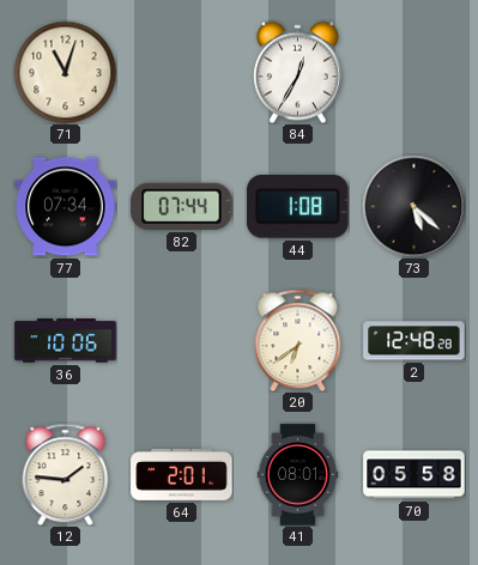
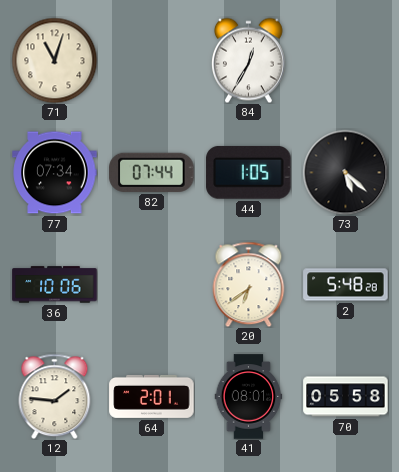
44: 1:08 -> 1:05
2: 12:48 -> 5:48
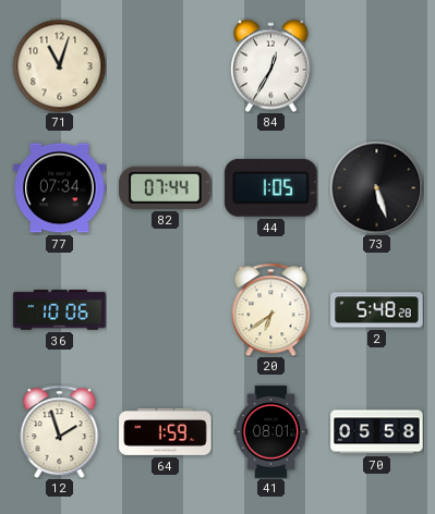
73: 5:22 -> 5:27
12: 1:46 -> 1:57
64: 2:01 -> 1:59
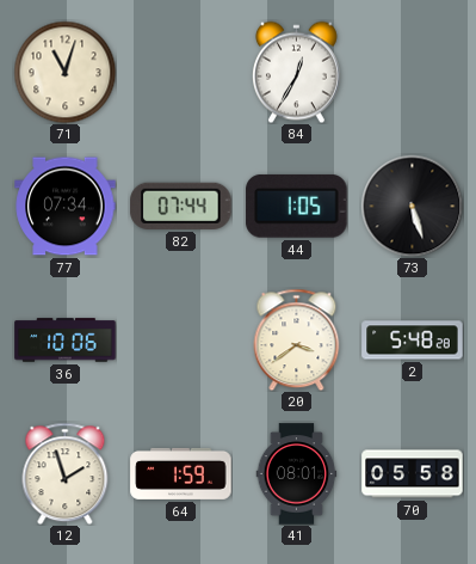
20: 6:39 -> 3:39
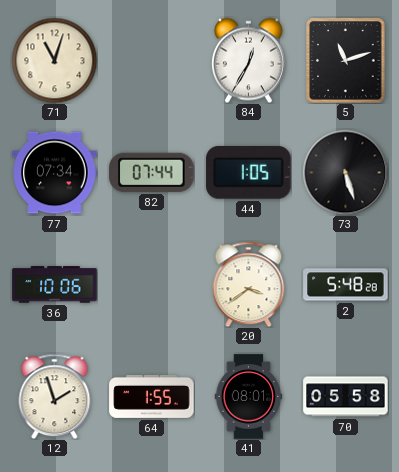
5: none -> 11:12
64: 1:59 -> 1:55
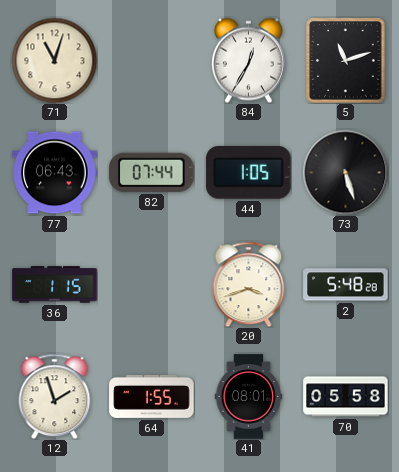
77: 07:34 -> 06:43
36: 10:06 -> 1:15
20: 3:39 -> 3:42
